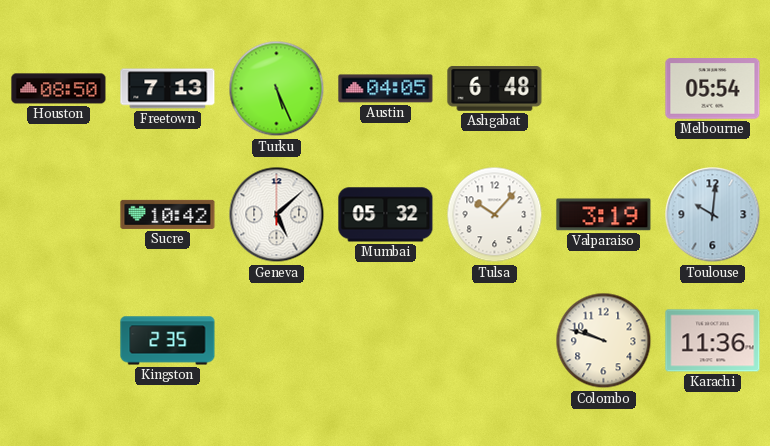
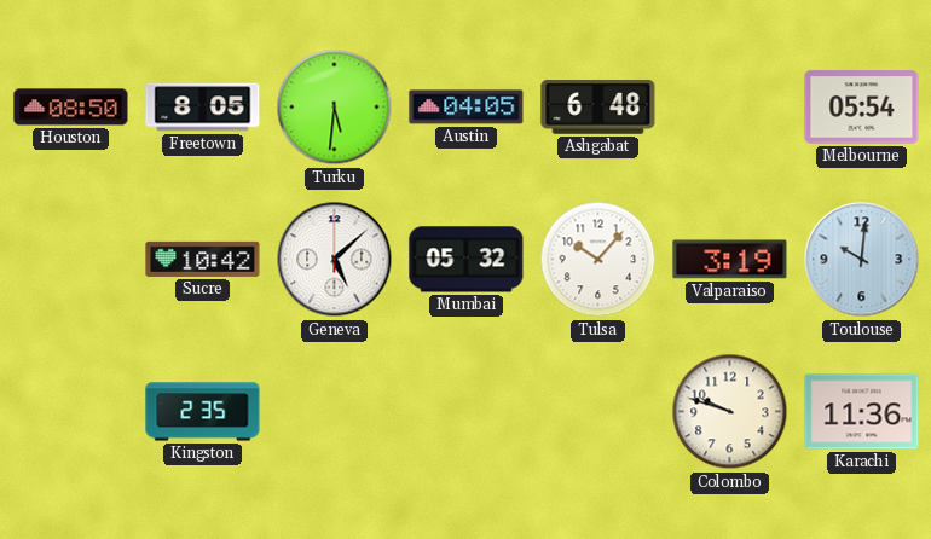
Freetown: 7:13 -> 8:05
Turku: 5:26 -> 5:31
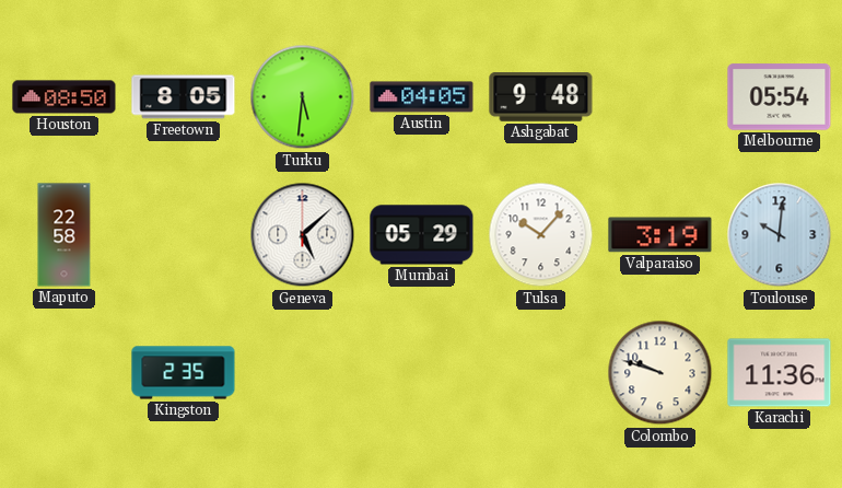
Ashgabat: 6:48 -> 9:48
Maputo: none -> 22:58
Sucre: 10:42 -> none
Mumbai: 05:32 -> 05:29
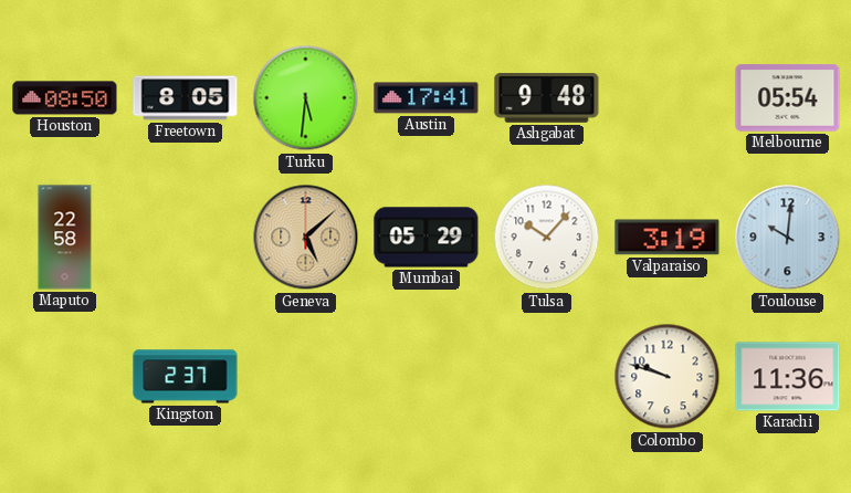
Austin: 04:05 -> 17:41
Geneva dial: white -> champagne
Kingston: 2:35 -> 2:37
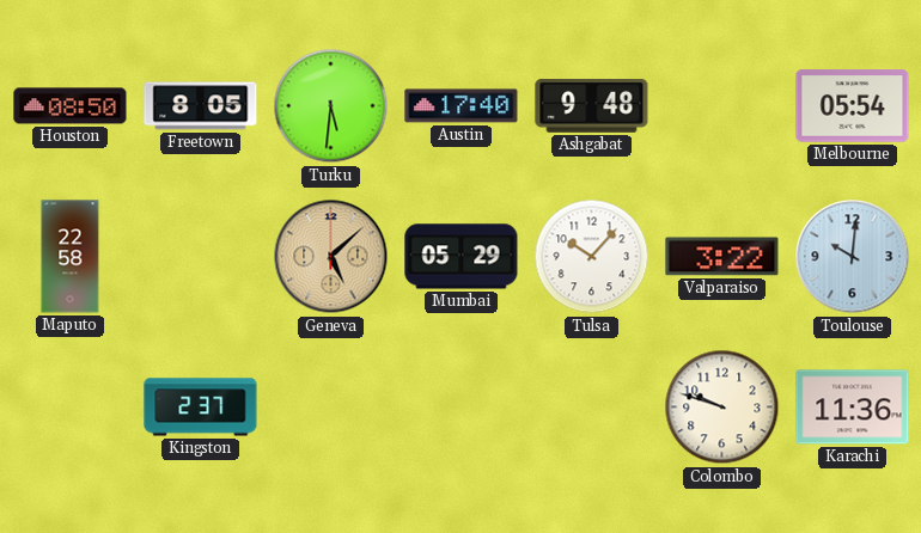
Austin: 17:41 -> 17:40
Valparaiso: 3:19 -> 3:22
